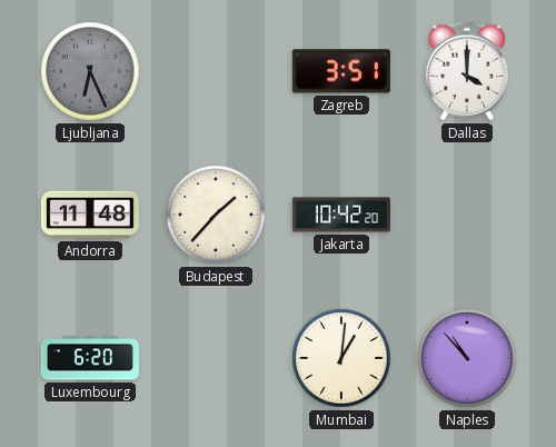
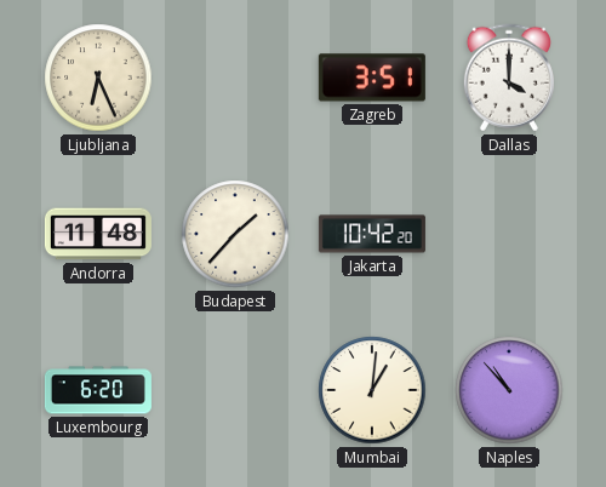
Ljubljana dial: grey -> cream
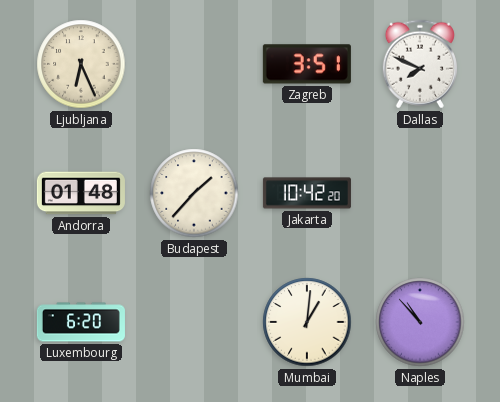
Dallas: 4:00 -> 7:49
Andorra: 11:48 -> 01:48
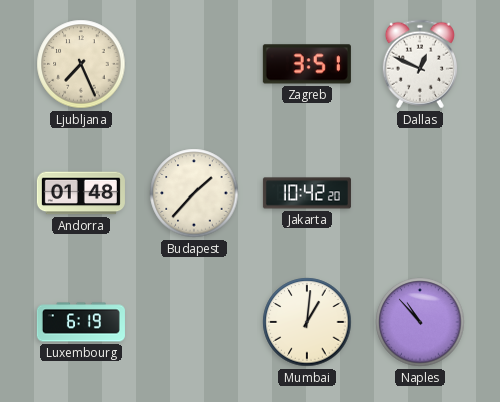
Ljubljana: 6:26 -> 7:26
Dallas: 7:49 -> 12:49
Luxembourg: 6:20 -> 6:19
